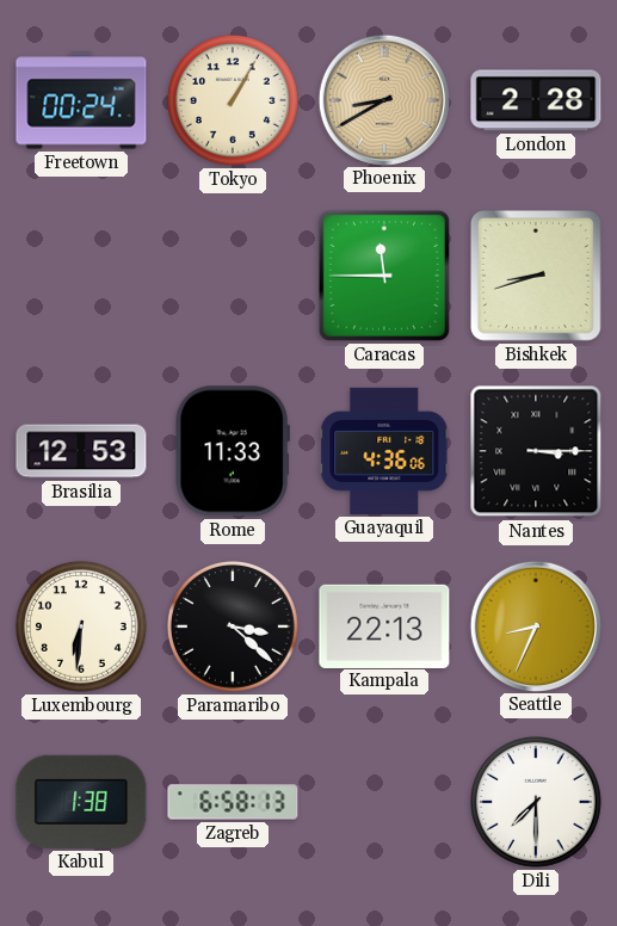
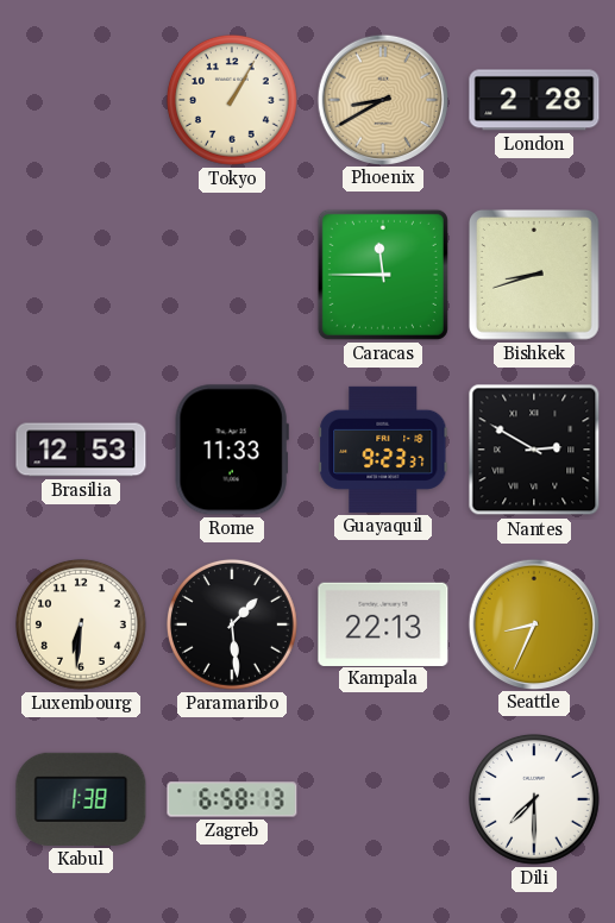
Freetown: 00:24 -> none
Guayaquil: 4:36 -> 9:23
Nantes: 3:15 -> 2:50
Paramaribo: 3:22 -> 1:29
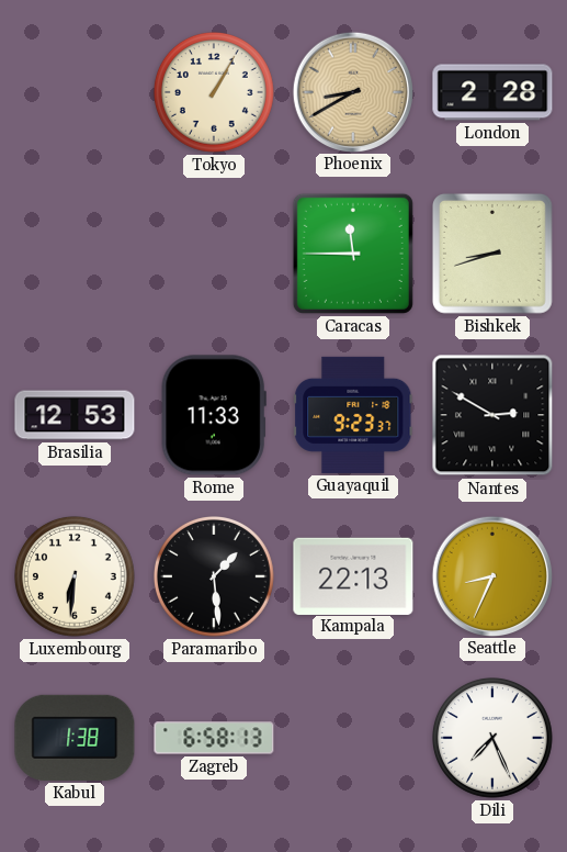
Dili: 7:30 -> 7:26
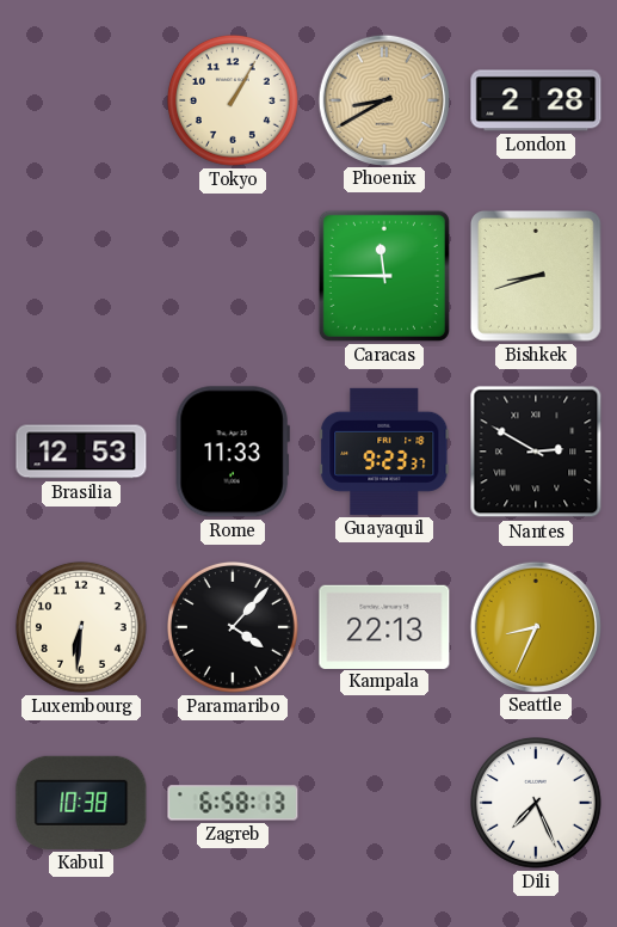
Paramaribo: 1:29 -> 4:07
Kabul: 1:38 -> 10:38
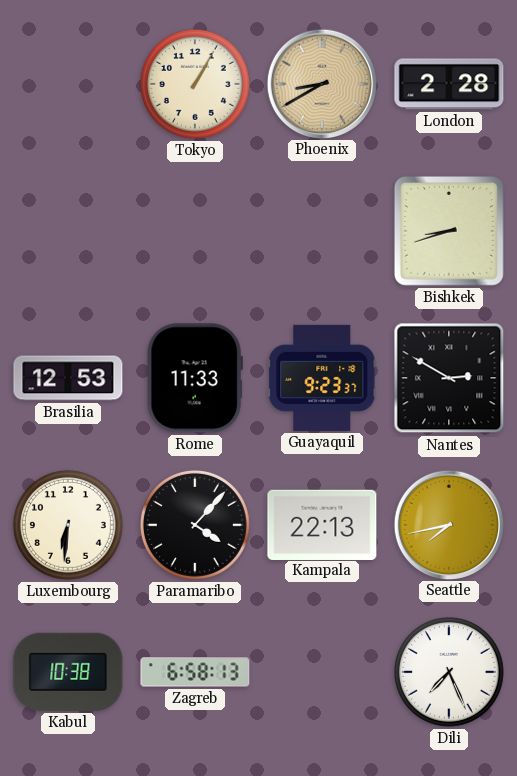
Caracas: 11:45 -> none
Seattle: 8:34 -> 7:43
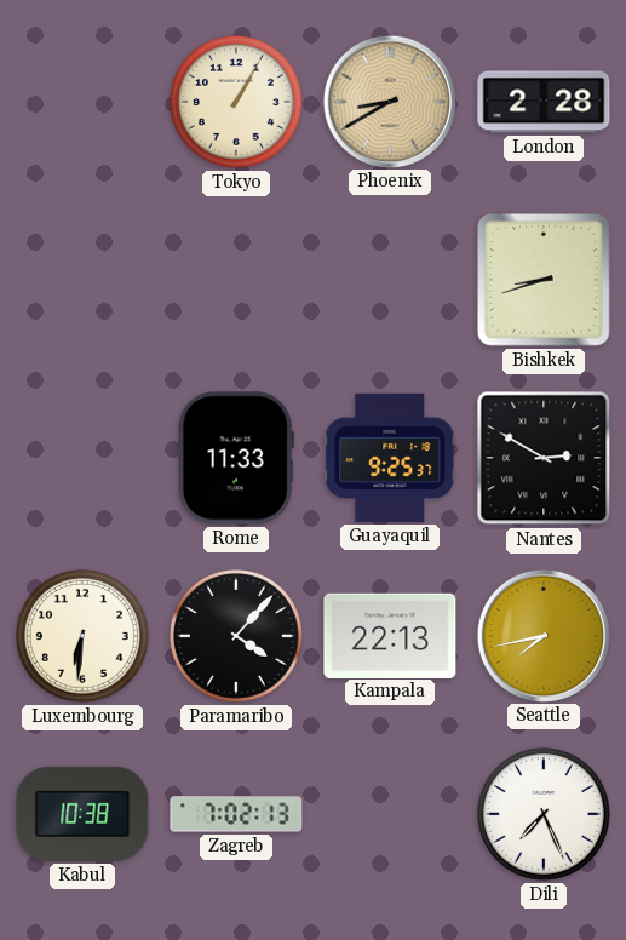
Brasilia: 12:53 -> none
Guayaquil: 9:23 -> 9:25
Zagreb: 6:58 -> 7:02
